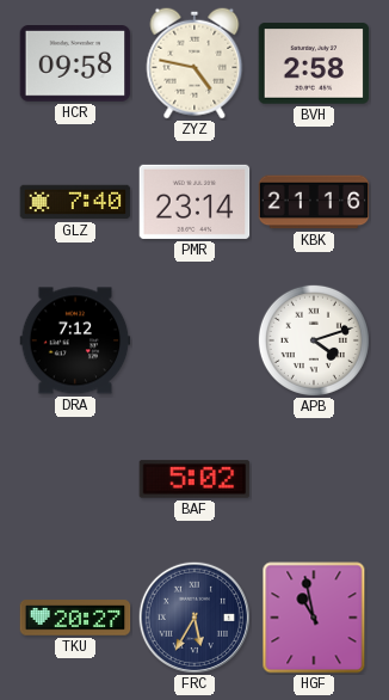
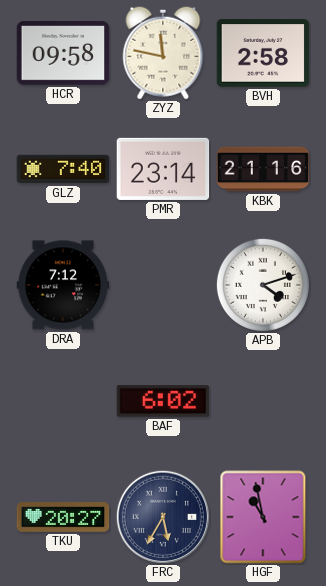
ZYZ: 4:47 -> 11:47
BAF: 5:02 -> 6:02
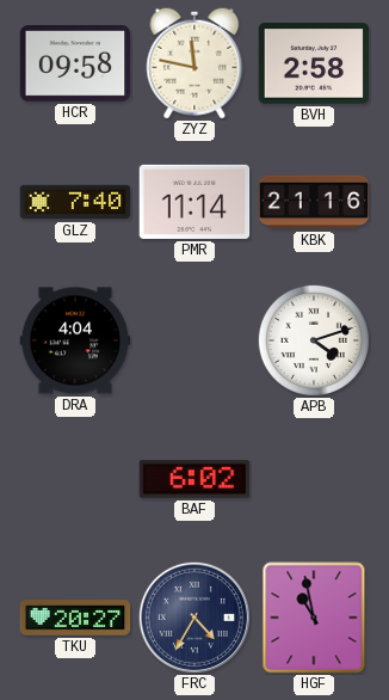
PMR: 23:14 -> 11:14
DRA: 7:12 -> 4:04
FRC: 5:35 -> 4:35
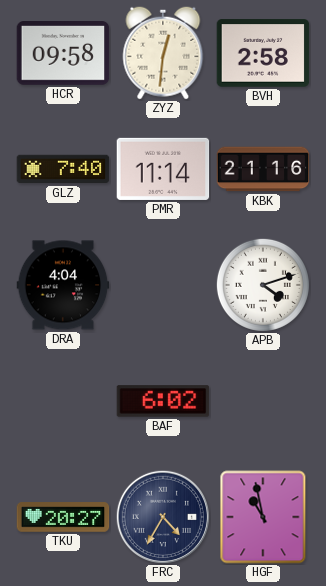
ZYZ: 11:47 -> 12:31
